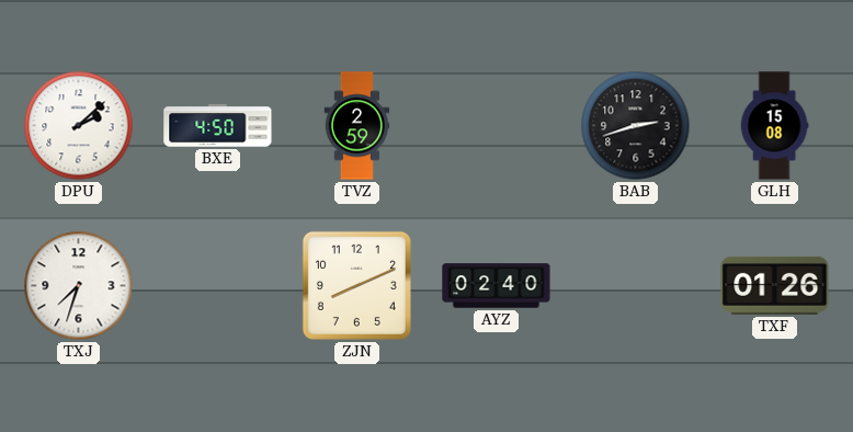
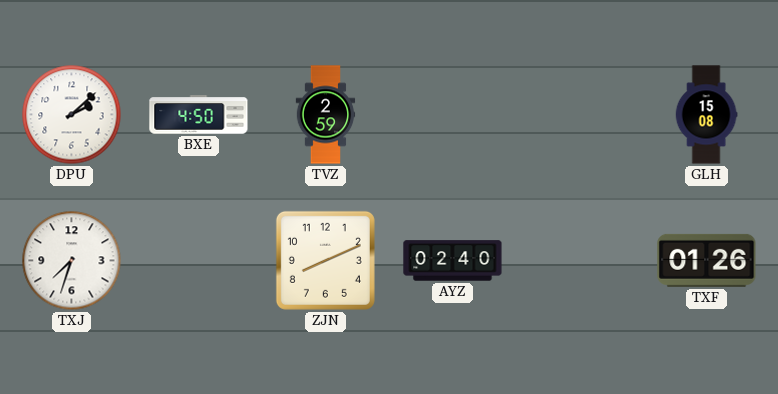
BAB: 2:42 -> none
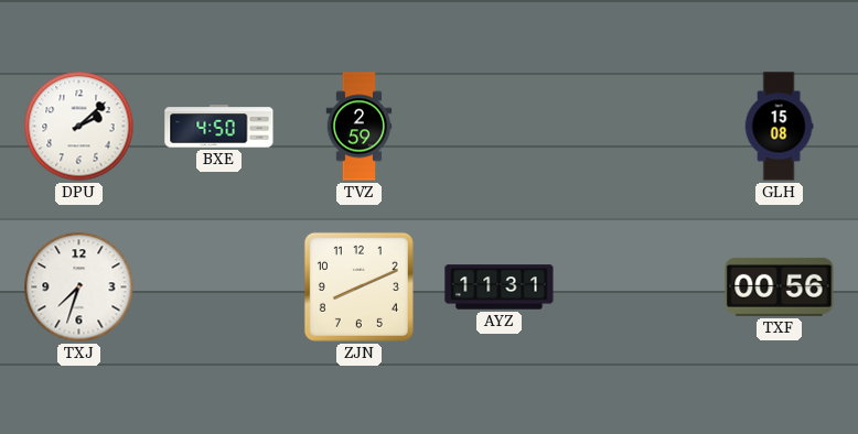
AYZ: 02:40 -> 11:31
TXF: 01:26 -> 00:56
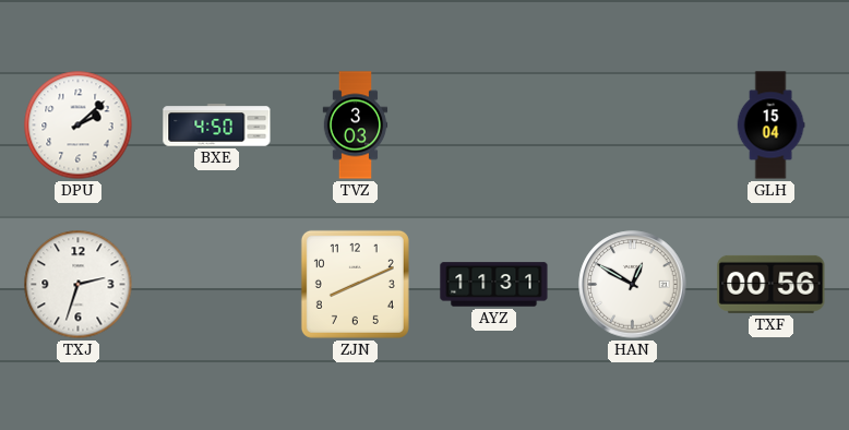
TVZ: 2:59 -> 3:03
GLH: 15:08 -> 15:04
TXJ: 7:33 -> 2:33
HAN: none -> 12:50
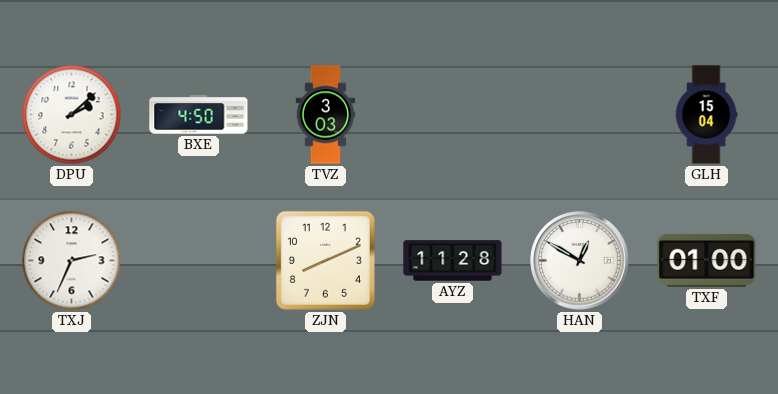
TXJ: 2:33 -> 2:34
AYZ: 11:31 -> 11:28
TXF: 00:56 -> 01:00
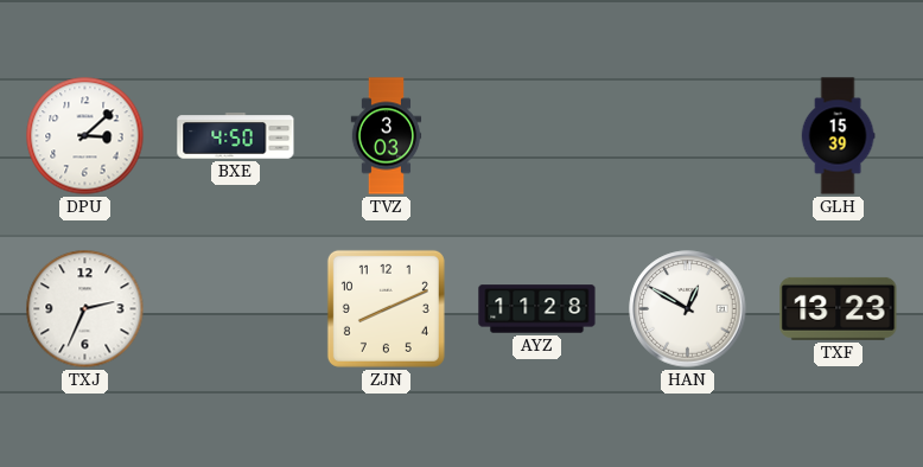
DPU: 2:08 -> 3:08
GLH: 15:04 -> 15:39
TXF: 01:00 -> 13:23
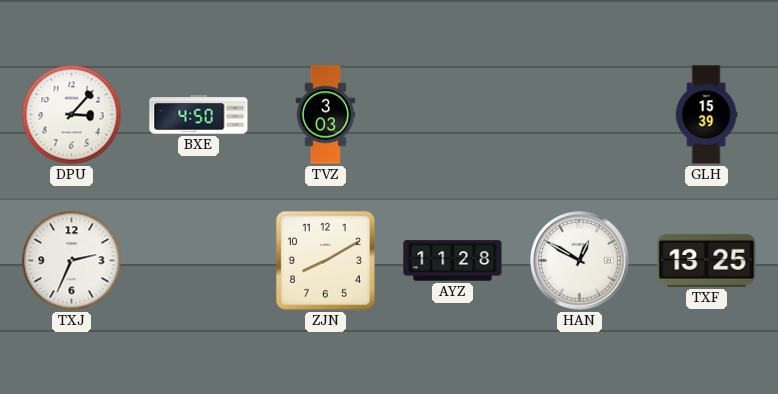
DPU: 3:08 -> 3:07
ZJN: 8:11 -> 8:10
TXF: 13:23 -> 13:25
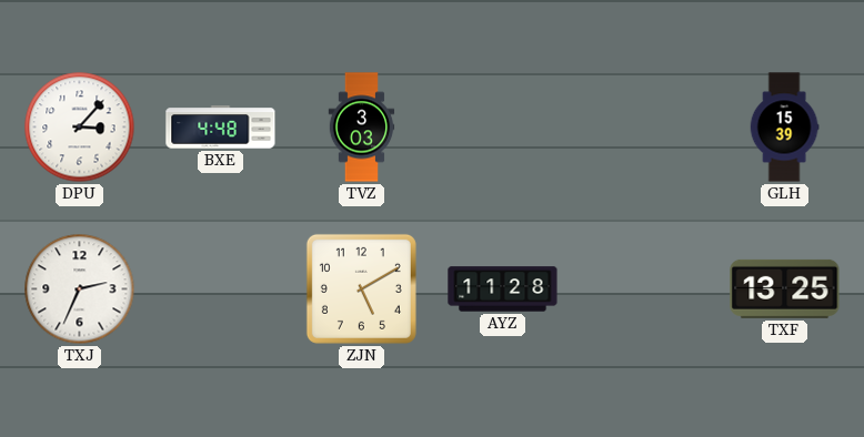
BXE: 4:50 -> 4:48
ZJN: 8:10 -> 5:10
HAN: 12:50 -> none
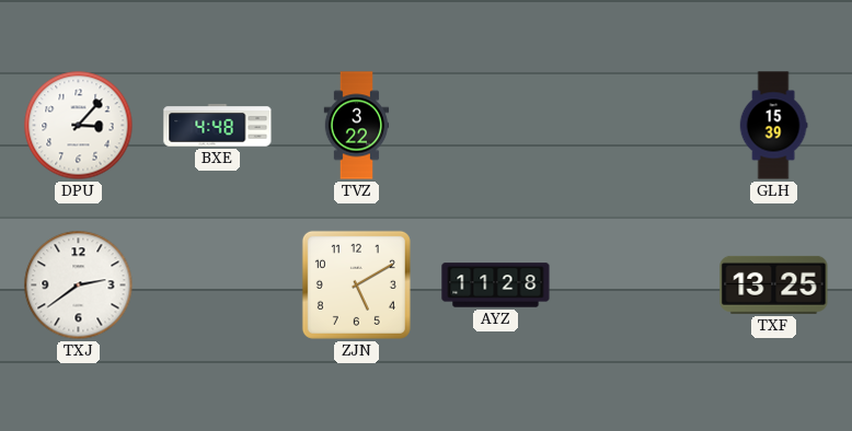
TVZ: 3:03 -> 3:22
TXJ: 2:34 -> 2:39
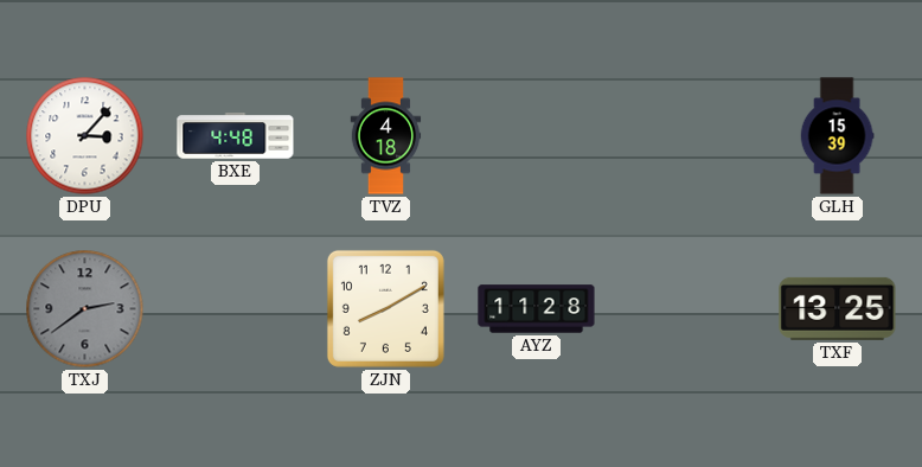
TVZ: 3:22 -> 4:18
TXJ dial: white -> grey
ZJN: 5:10 -> 8:10
